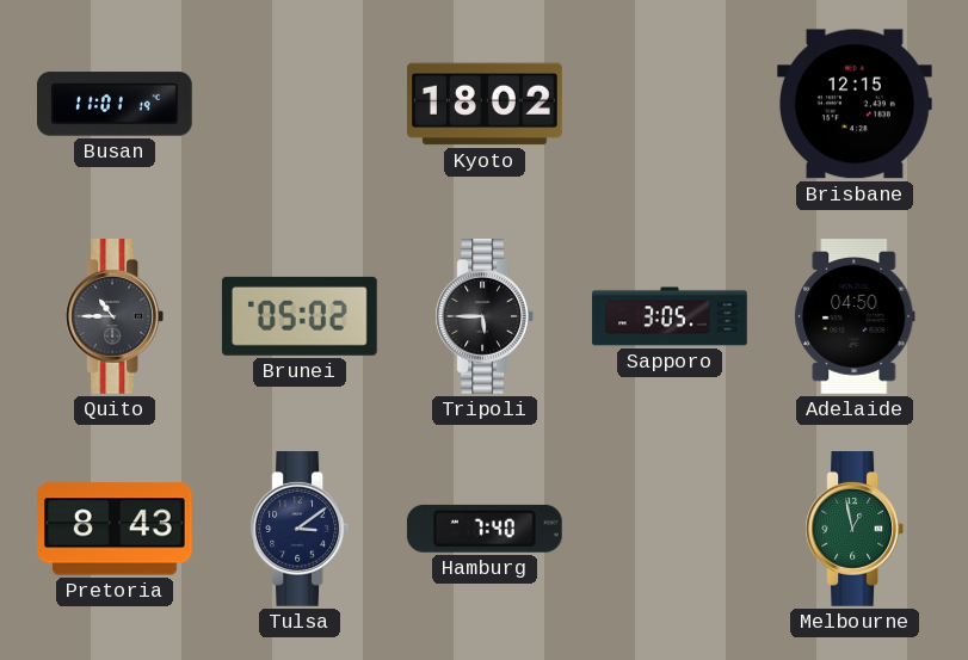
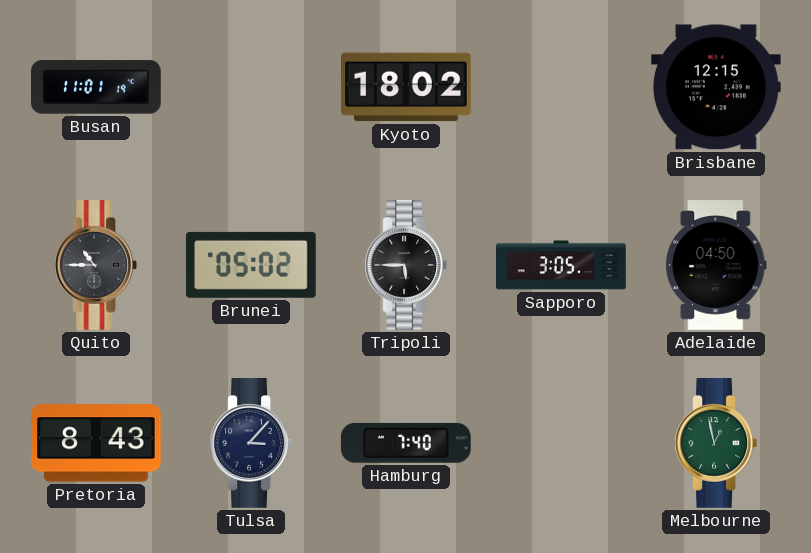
Tulsa: 3:09 -> 3:07
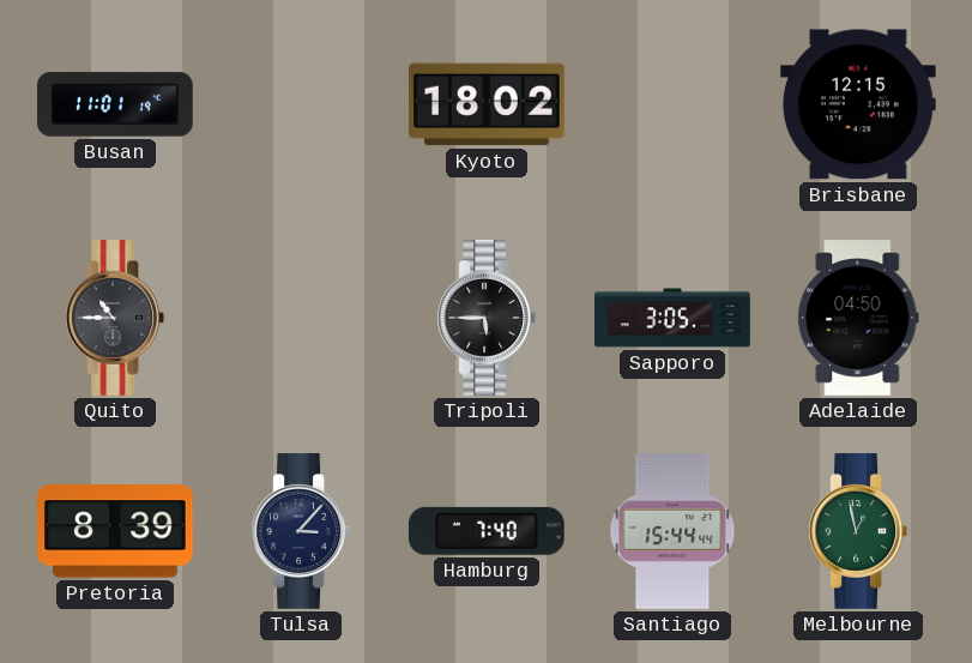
Brunei: 05:02 -> none
Pretoria: 8:43 -> 8:39
Santiago: none -> 15:44
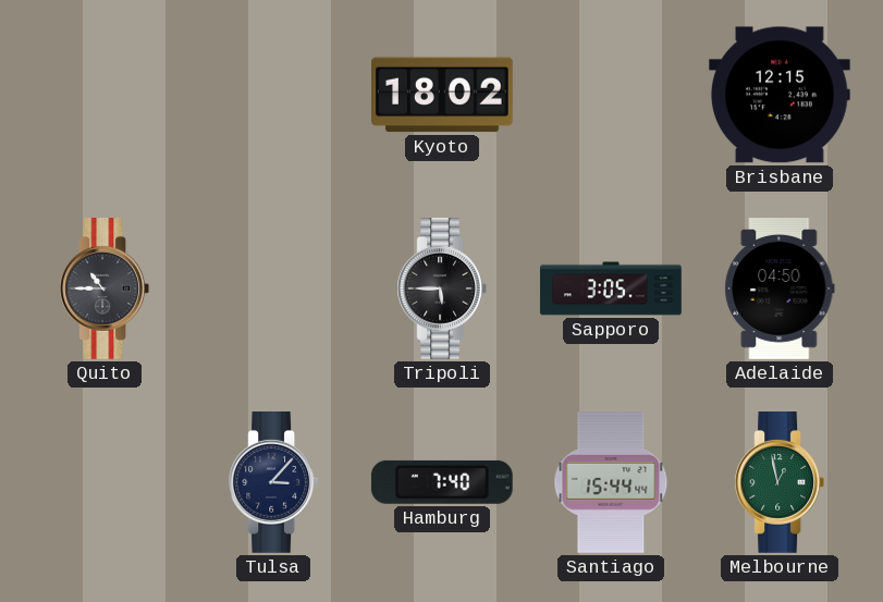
Busan: 11:01 -> none
Pretoria: 8:39 -> none
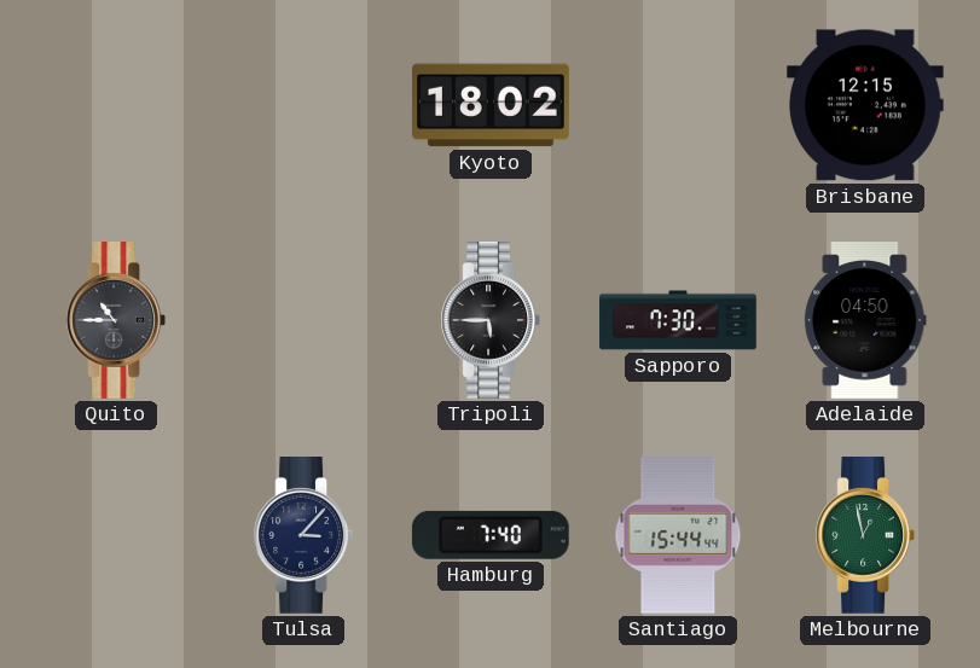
Sapporo: 3:05 -> 7:30
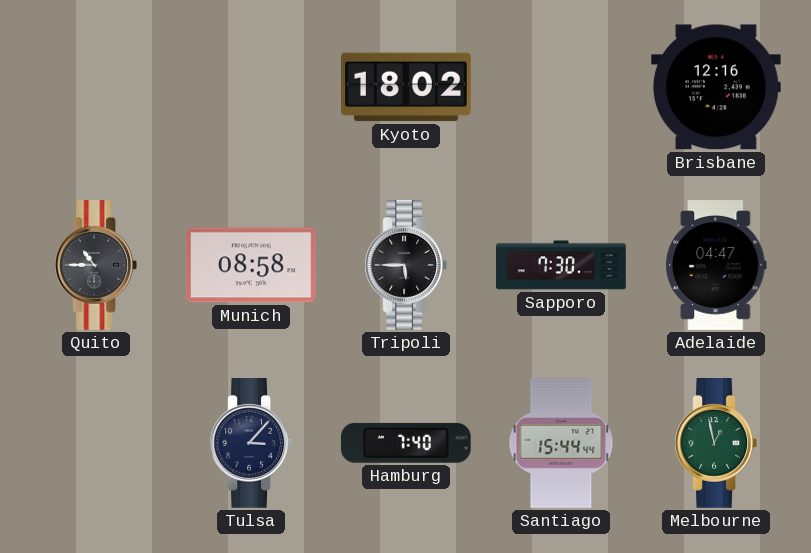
Brisbane: 12:15 -> 12:16
Munich: none -> 08:58
Adelaide: 04:50 -> 04:47
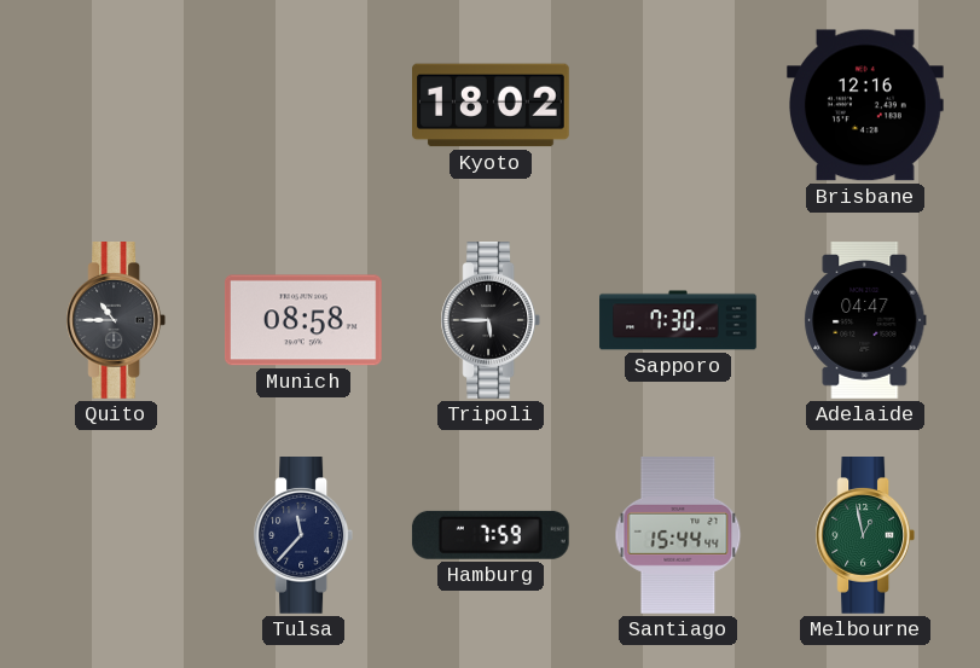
Tulsa: 3:07 -> 11:37
Hamburg: 7:40 -> 7:59
